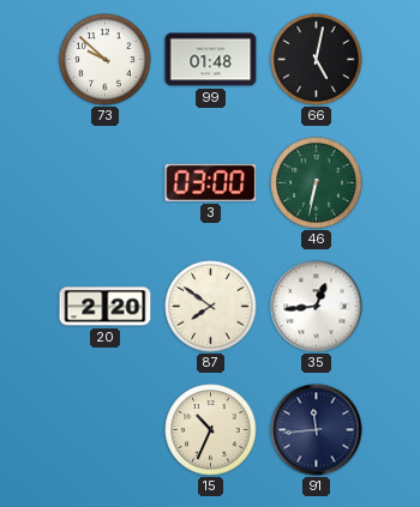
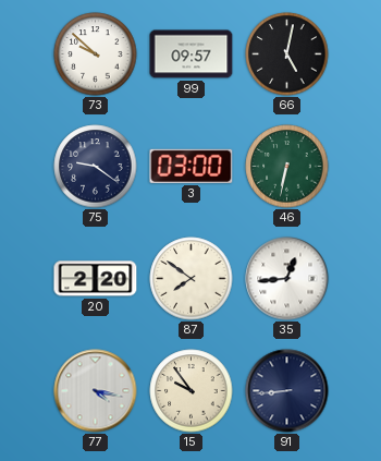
99: 01:48 -> 09:57
75: none -> 9:21
77: none -> 4:17
15: 10:34 -> 9:54
91: 11:44 -> 8:44
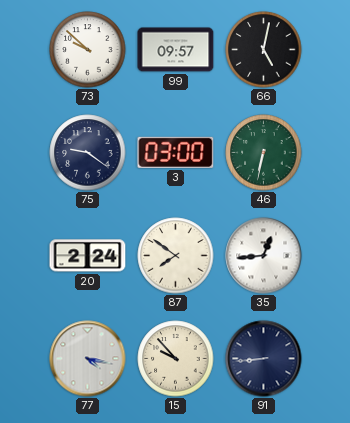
20: 2:20 -> 2:24
15: 9:54 -> 9:53
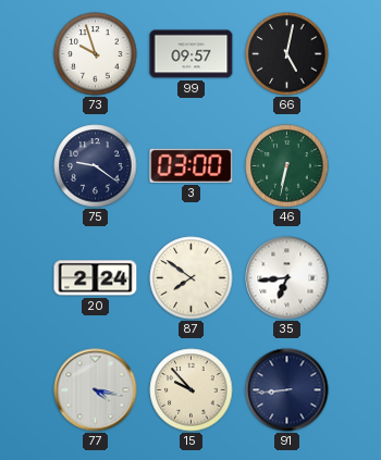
73: 9:52 -> 9:57
35: 12:44 -> 6:44
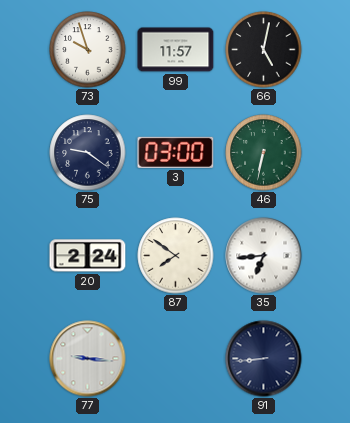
99: 09:57 -> 11:57
77: 4:17 -> 9:16
15: 9:53 -> none
